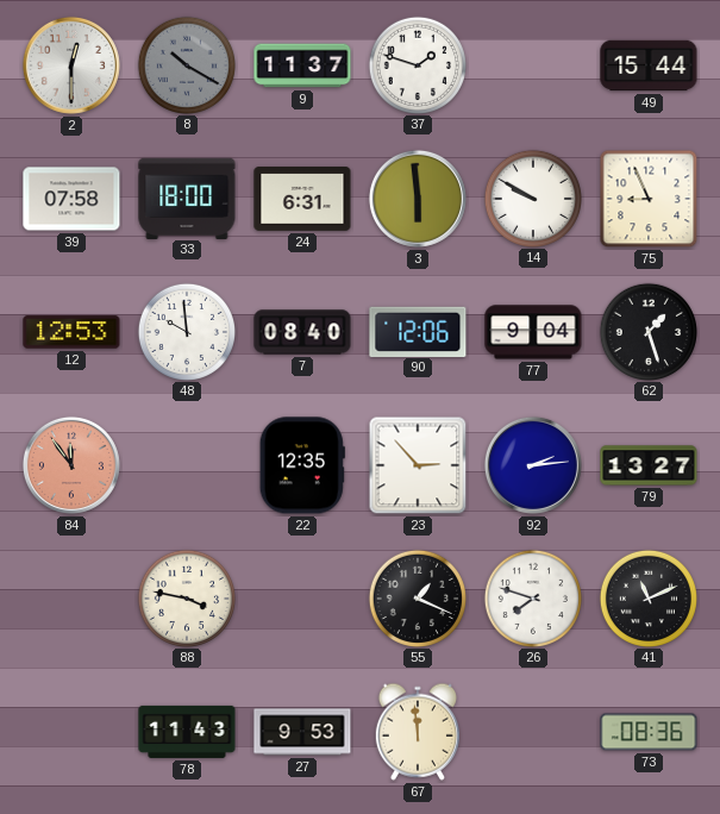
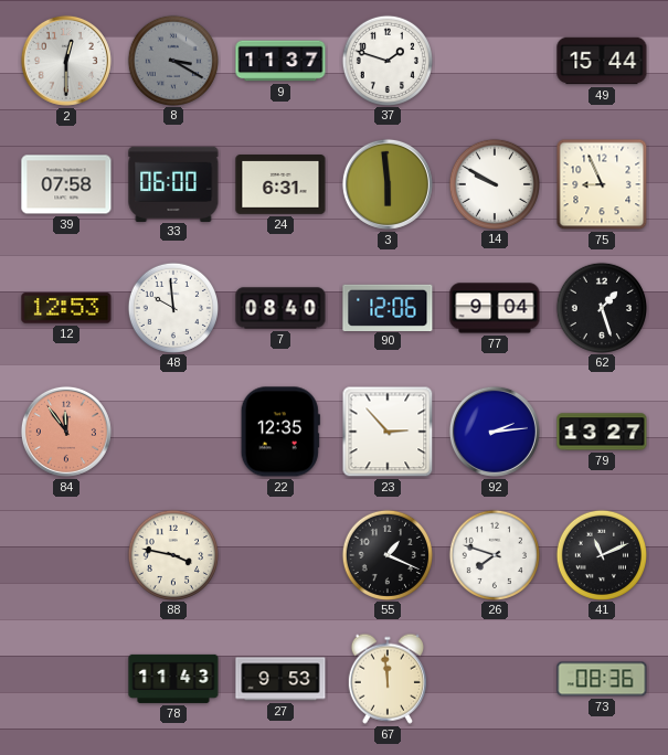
8: 10:20 -> 3:20
33: 18:00 -> 06:00
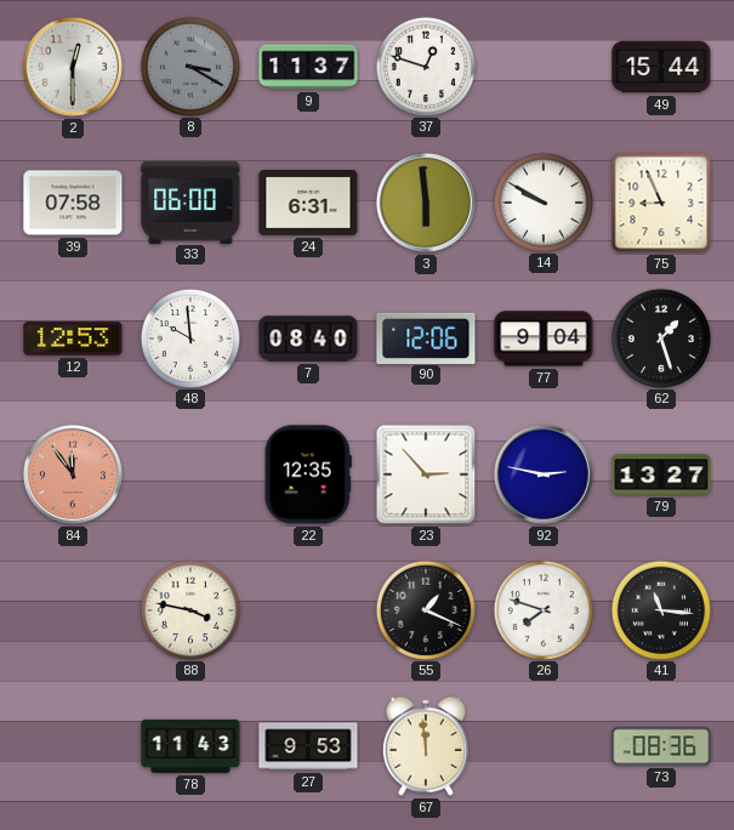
37: 1:48 -> 12:48
92: 2:14 -> 2:47
41: 11:11 -> 11:16
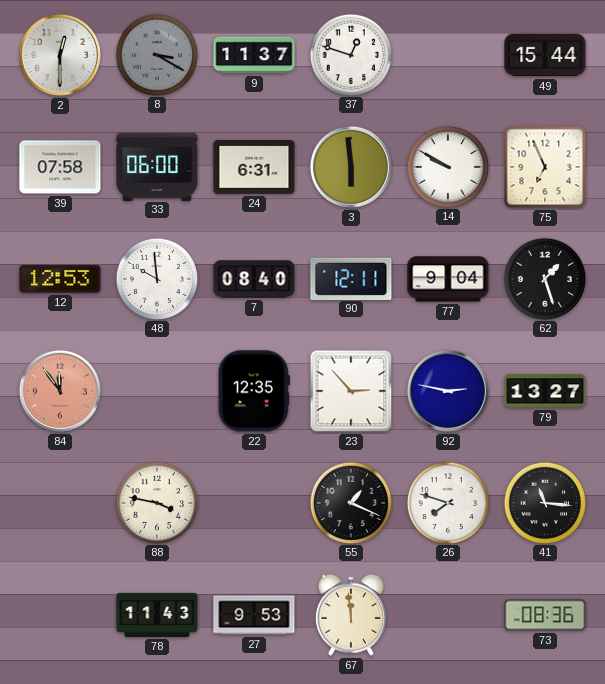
75: 8:56 -> 6:56
90: 12:06 -> 12:11
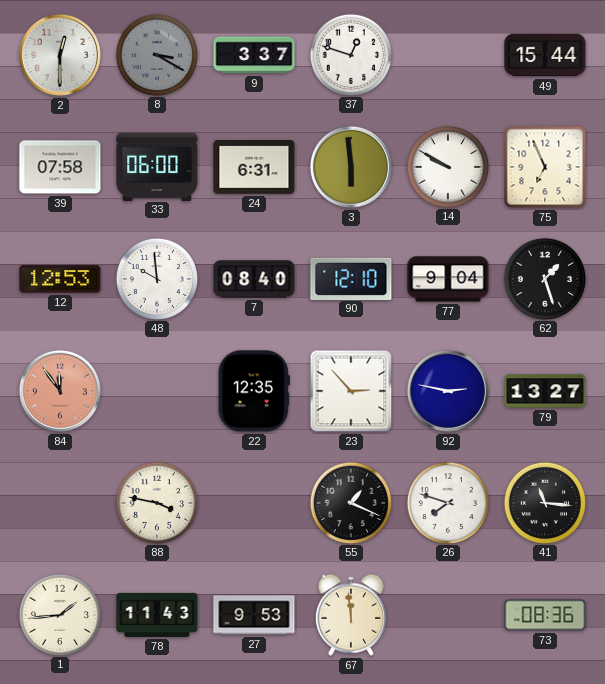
9: 11:37 -> 3:37
90: 12:11 -> 12:10
1: none -> 1:44
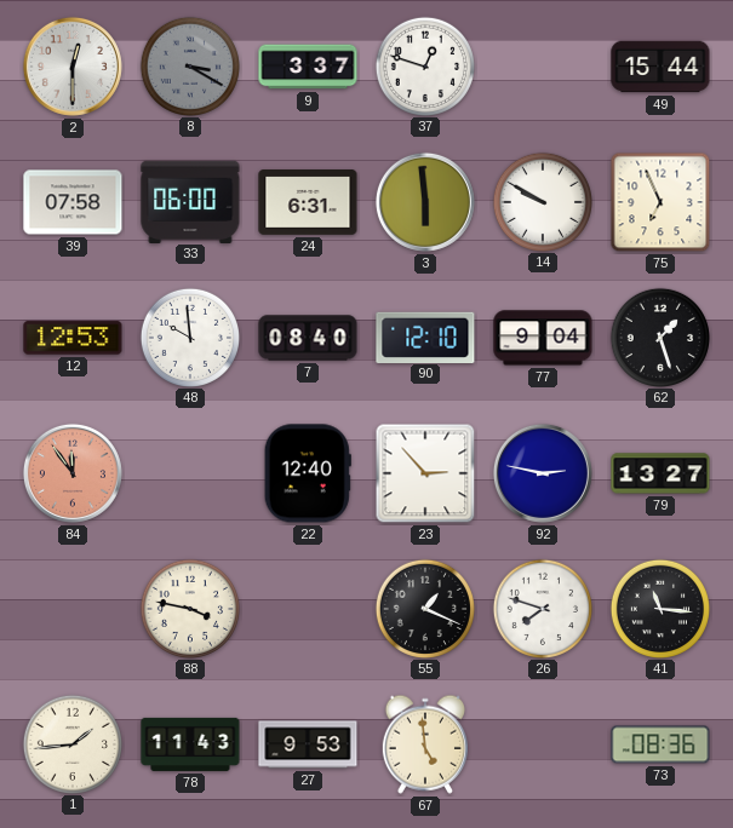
22: 12:35 -> 12:40
67: 11:59 -> 4:59
